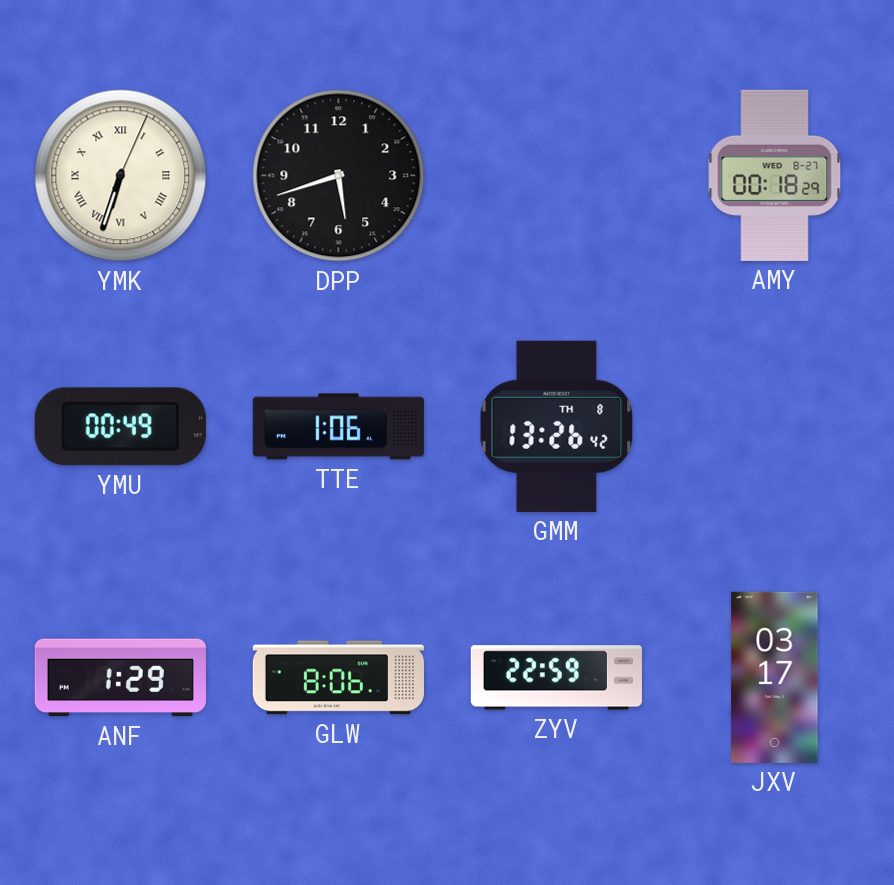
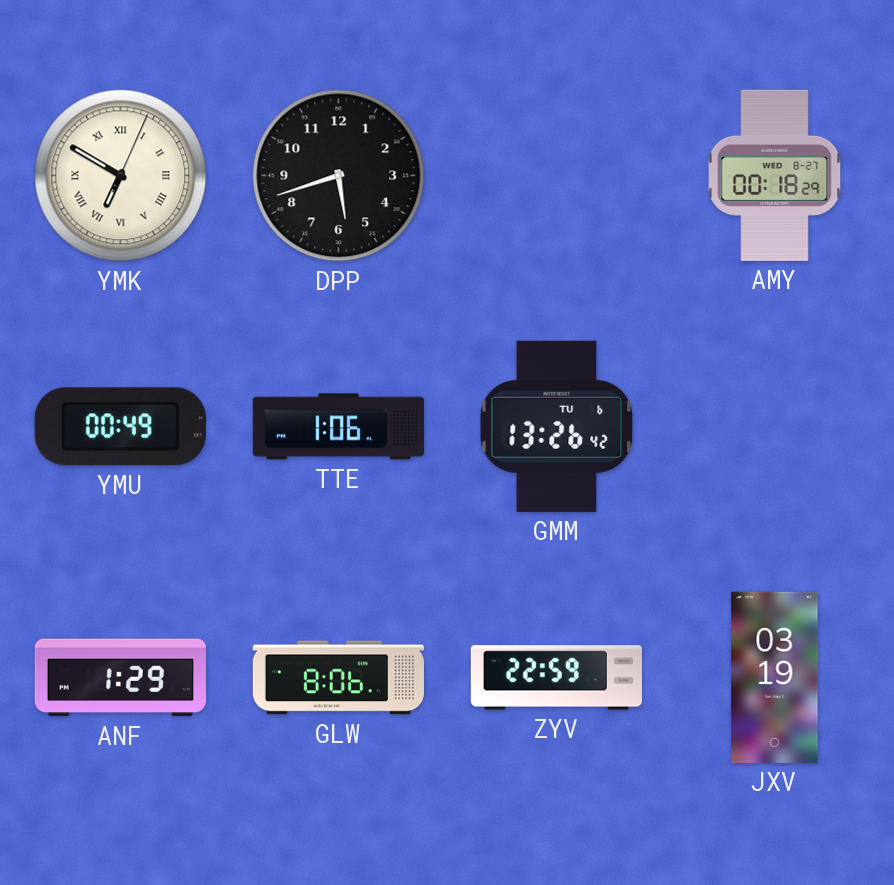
YMK: 6:33 -> 6:50
GMM date: TH 8 -> TU 6
JXV: 03:17 -> 03:19
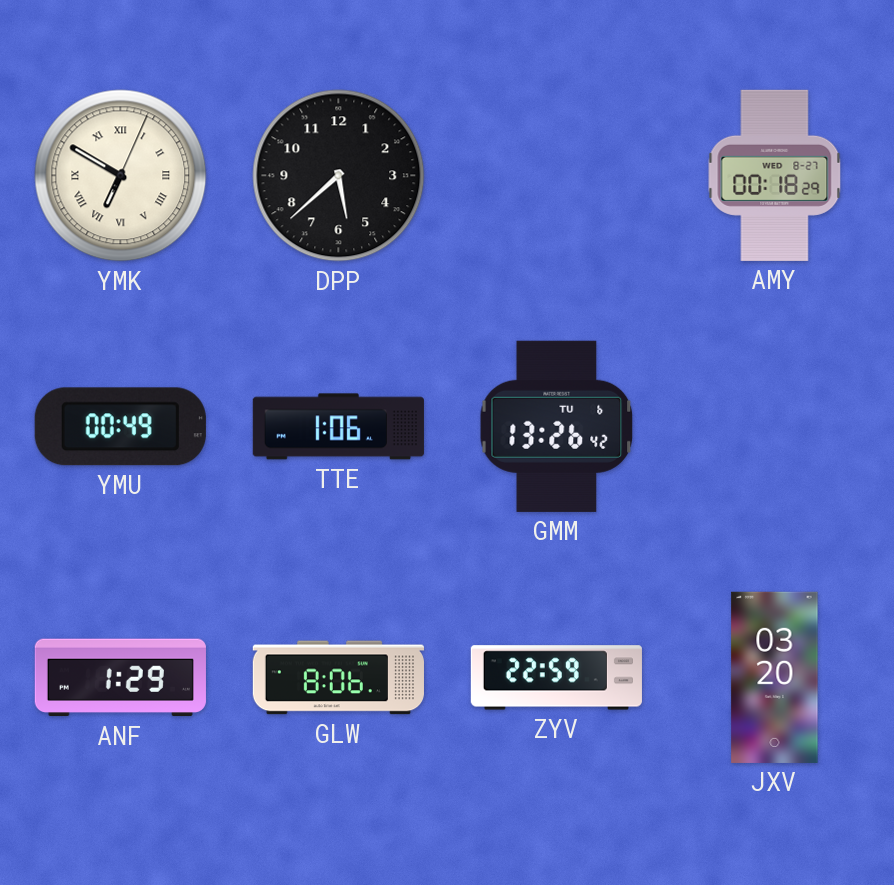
DPP: 5:42 -> 5:38
JXV: 03:19 -> 03:20
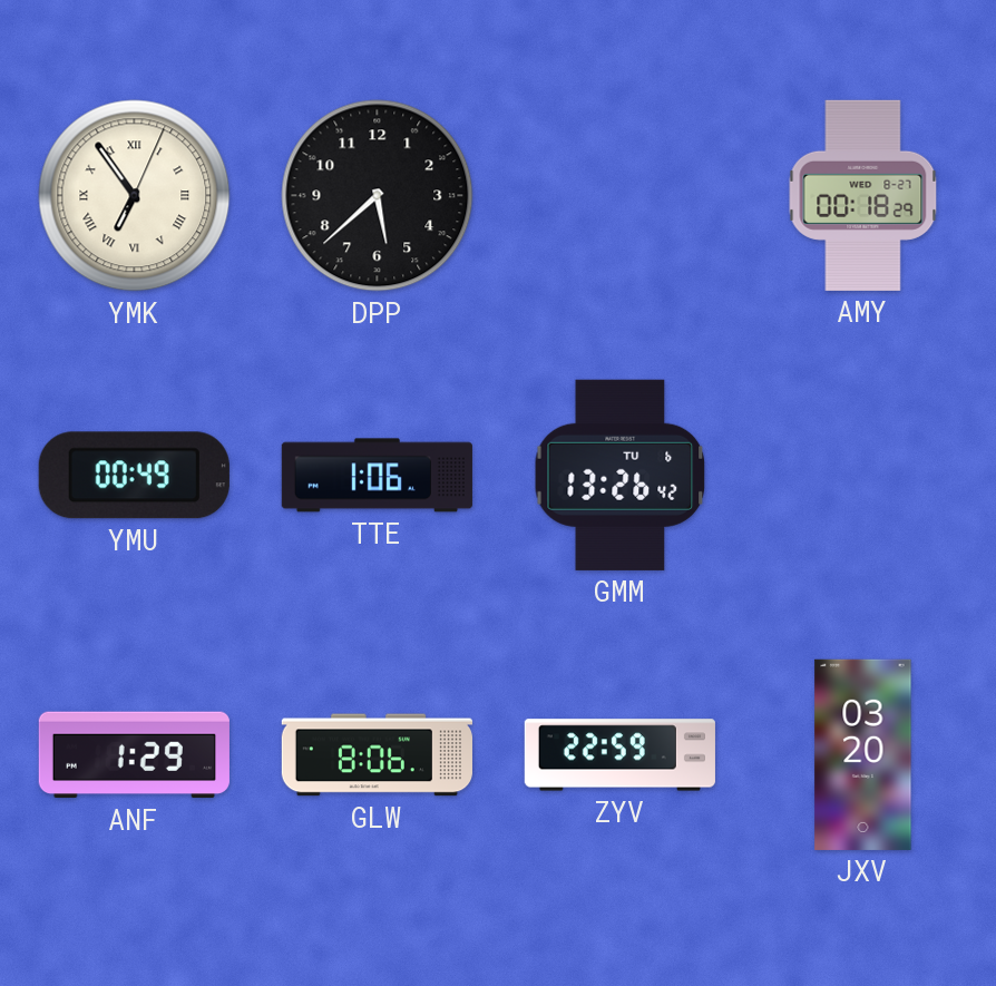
YMK: 6:50 -> 6:54
